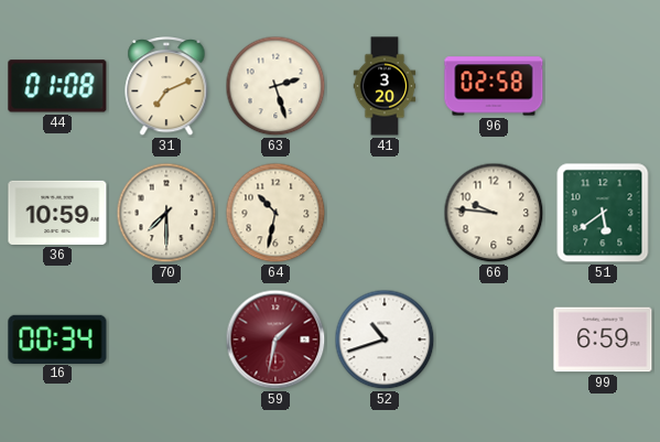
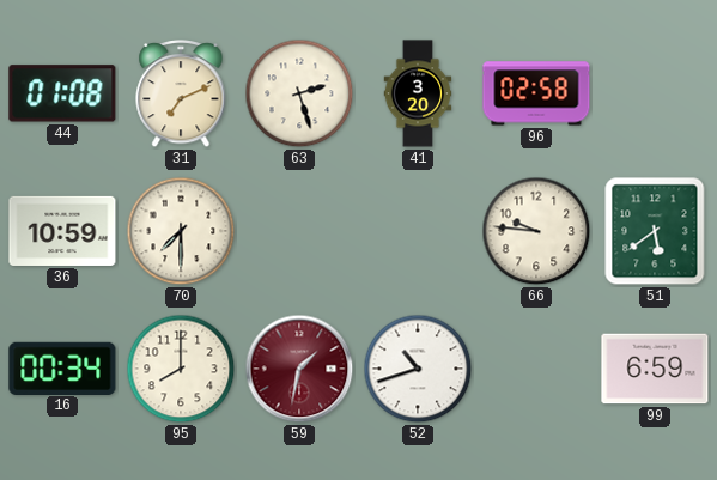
64: 10:32 -> none
95: none -> 8:00
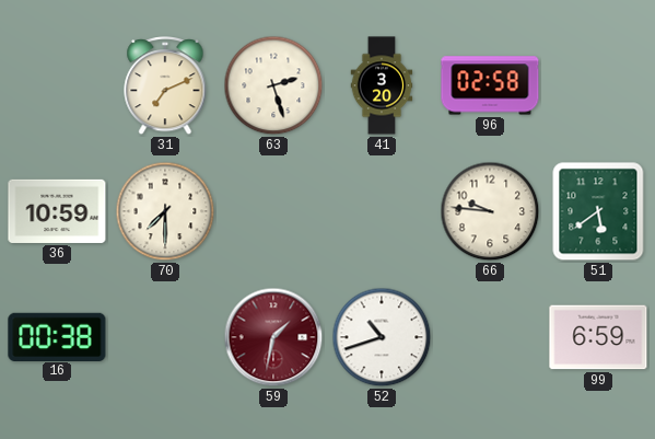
44: 01:08 -> none
16: 00:34 -> 00:38
95: 8:00 -> none
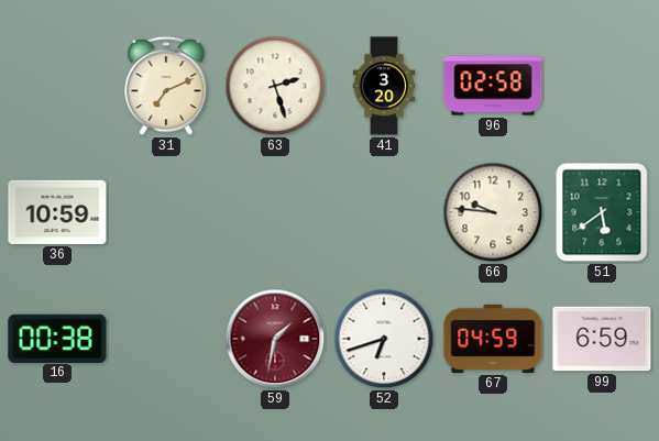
70: 7:30 -> none
52: 10:42 -> 6:42
67: none -> 04:59
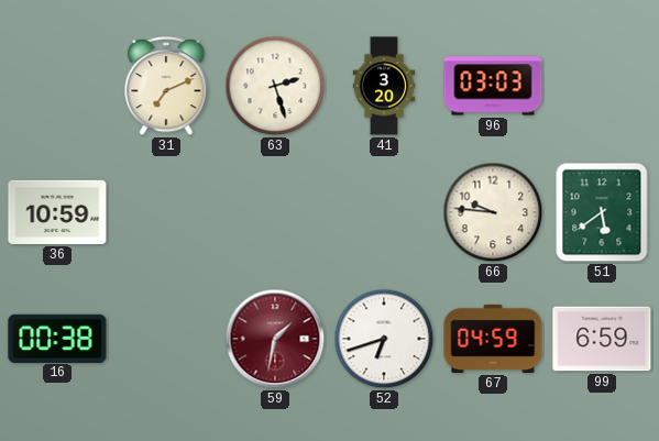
96: 02:58 -> 03:03
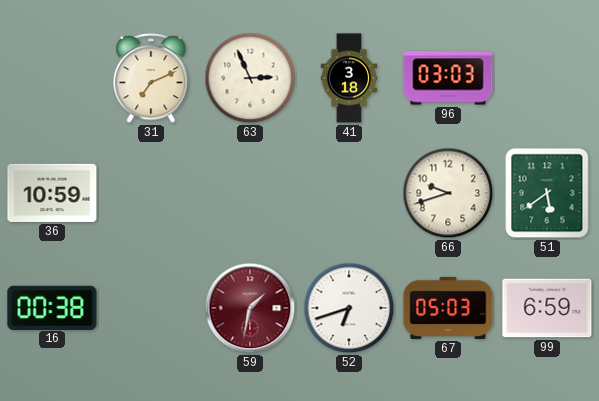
63: 2:27 -> 2:56
41: 3:20 -> 3:18
66: 9:46 -> 9:42
67: 04:59 -> 05:03
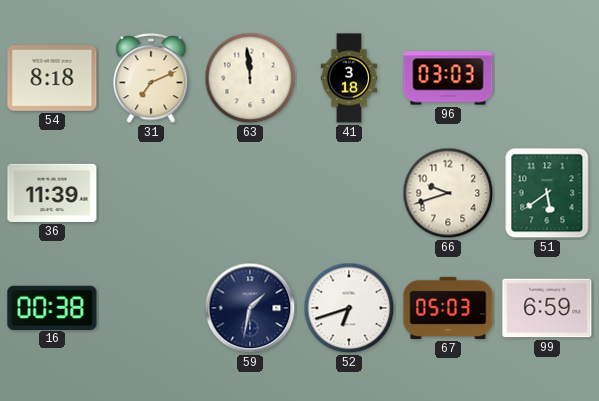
54: none -> 8:18
63: 2:56 -> 11:59
36: 10:59 -> 11:39
59 dial: burgundy -> navy
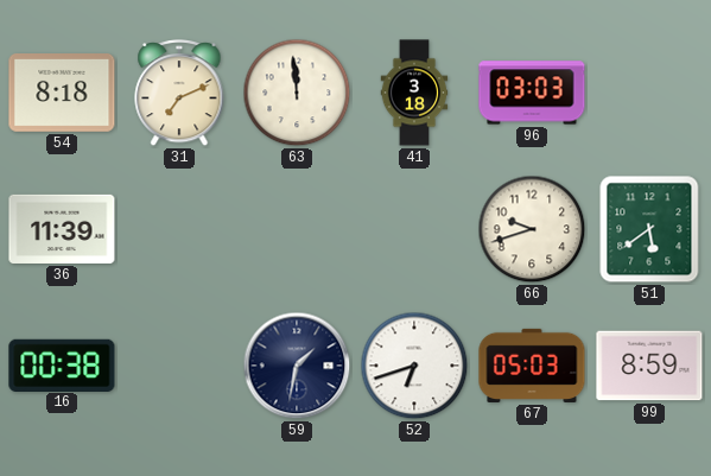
99: 6:59 -> 8:59
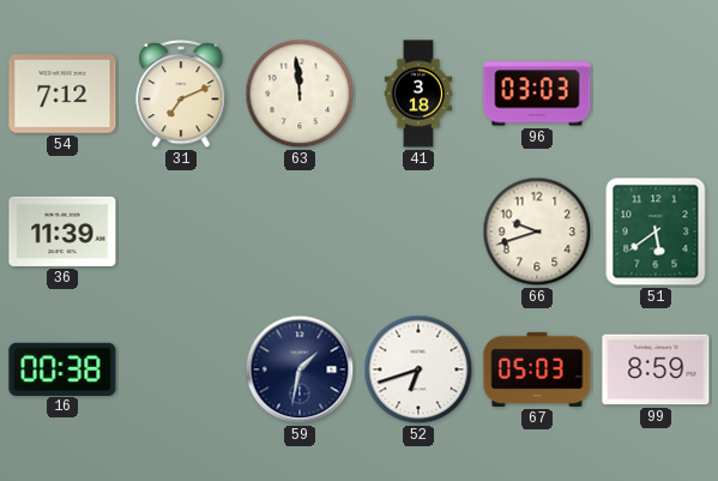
54: 8:18 -> 7:12
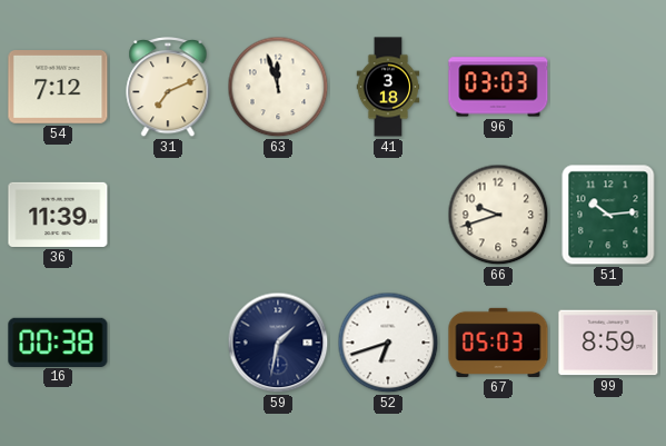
63: 11:59 -> 11:57
51: 5:39 -> 10:14
